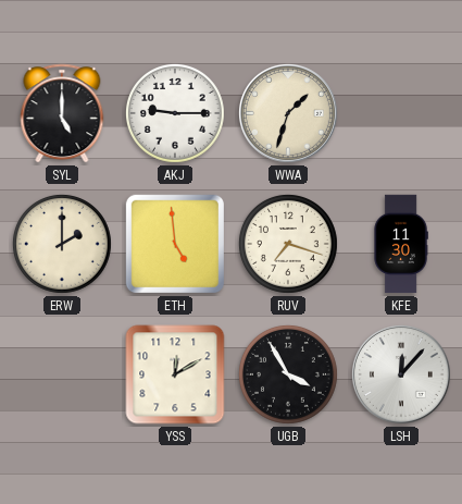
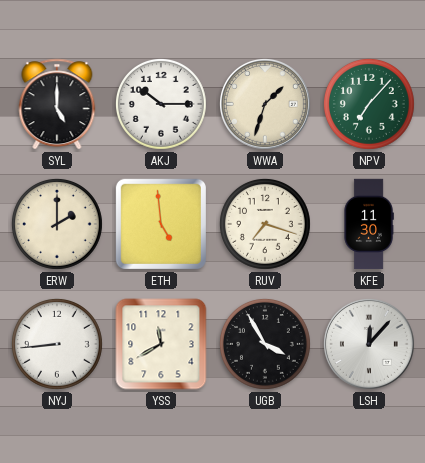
AKJ: 9:15 -> 10:15
NPV: none -> 7:07
NYJ: none -> 8:44
YSS: 12:10 -> 11:40
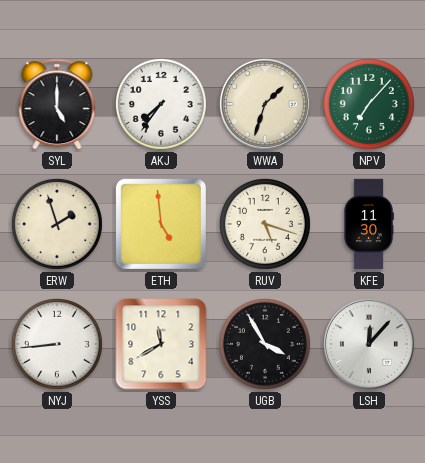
AKJ: 10:15 -> 7:36
ERW: 2:00 -> 1:57
RUV: 7:18 -> 5:18
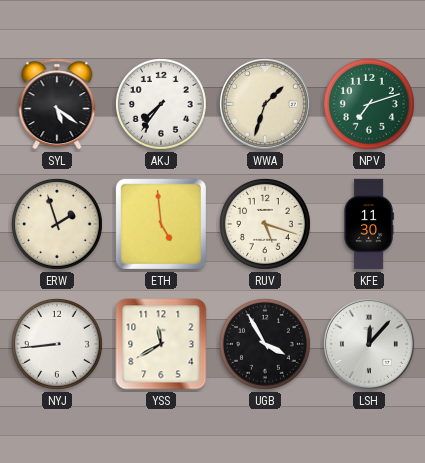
SYL: 5:00 -> 5:21
NPV: 7:07 -> 7:12
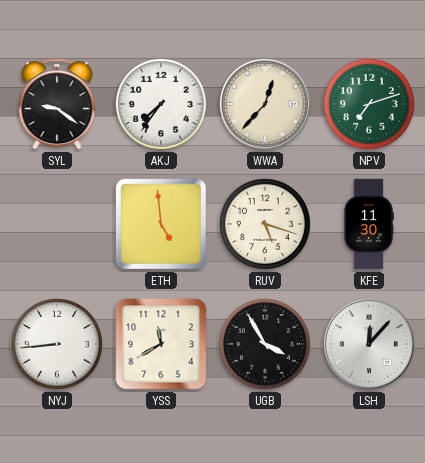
SYL: 5:21 -> 9:21
WWA: 1:33 -> 12:37
ERW: 1:57 -> none
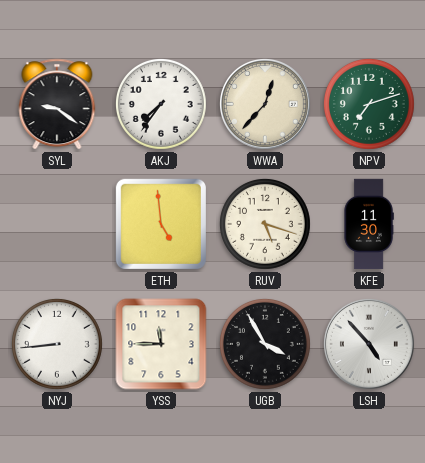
YSS: 11:40 -> 11:45
LSH: 12:07 -> 4:53
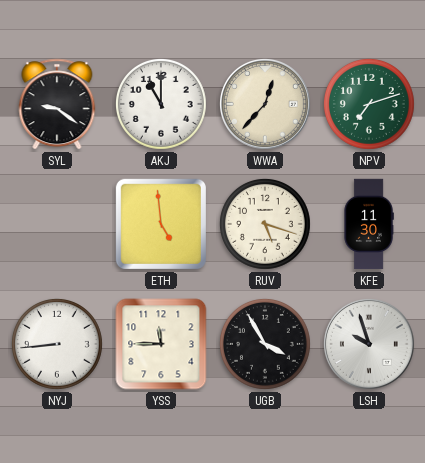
AKJ: 7:36 -> 11:00
LSH: 4:53 -> 9:57
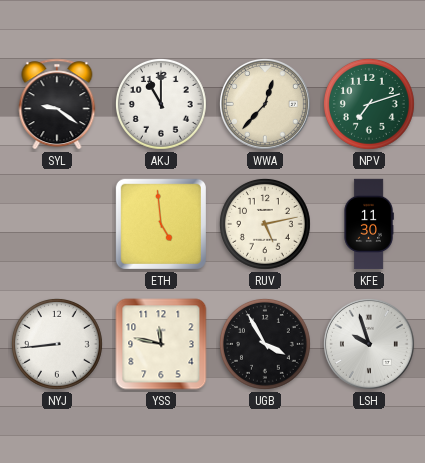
RUV: 5:18 -> 5:13
YSS: 11:45 -> 11:47
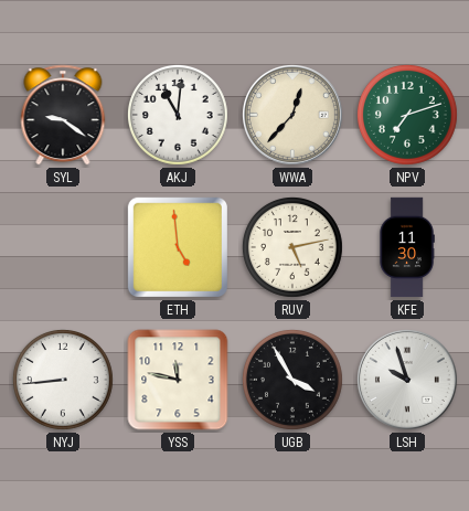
AKJ: 11:00 -> 11:01
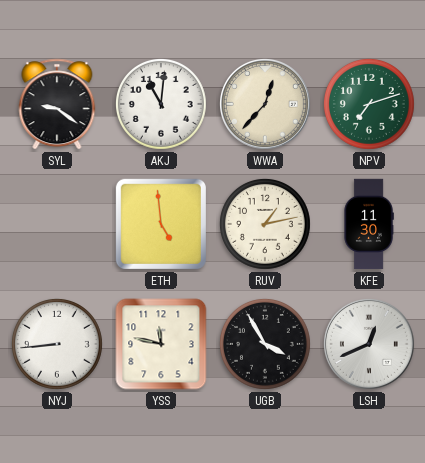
RUV: 5:13 -> 1:13
LSH: 9:57 -> 12:41
